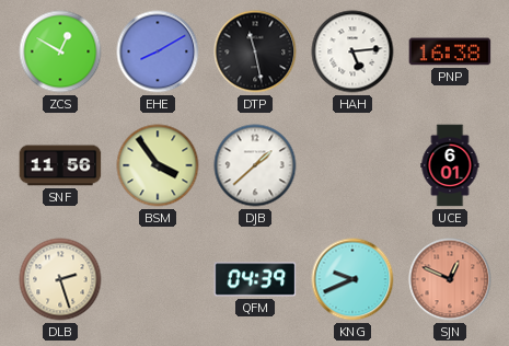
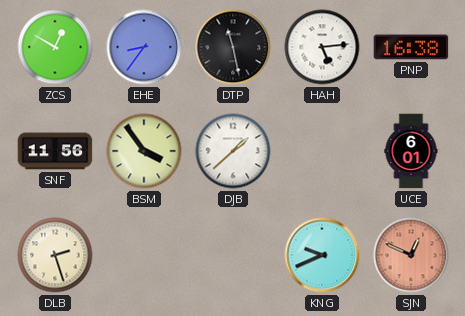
EHE: 8:10 -> 8:36
QFM: 04:39 -> none
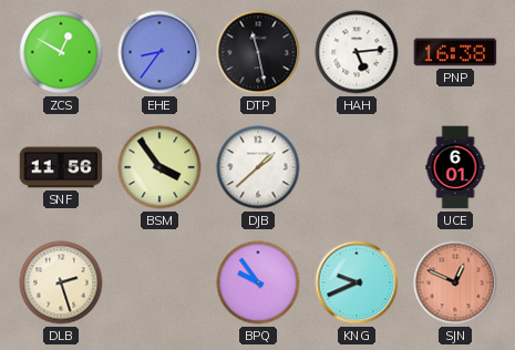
BPQ: none -> 9:54
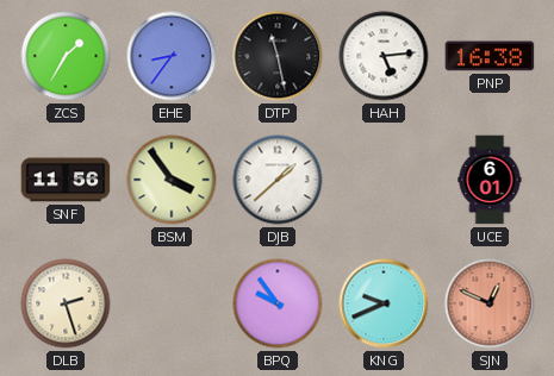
ZCS: 12:50 -> 1:35
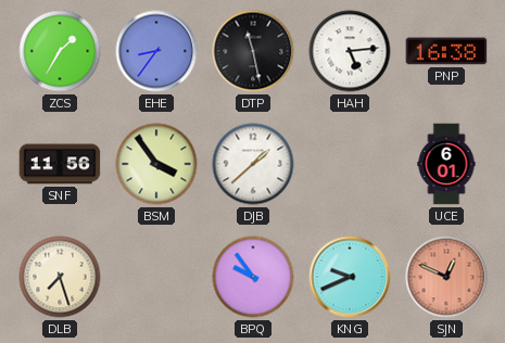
DLB: 2:27 -> 7:27
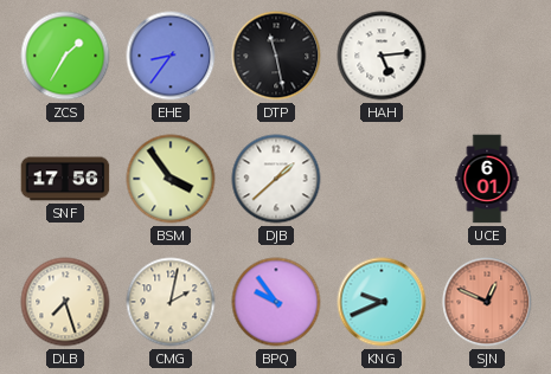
PNP: 16:38 -> none
SNF: 11:56 -> 17:56
CMG: none -> 2:02
